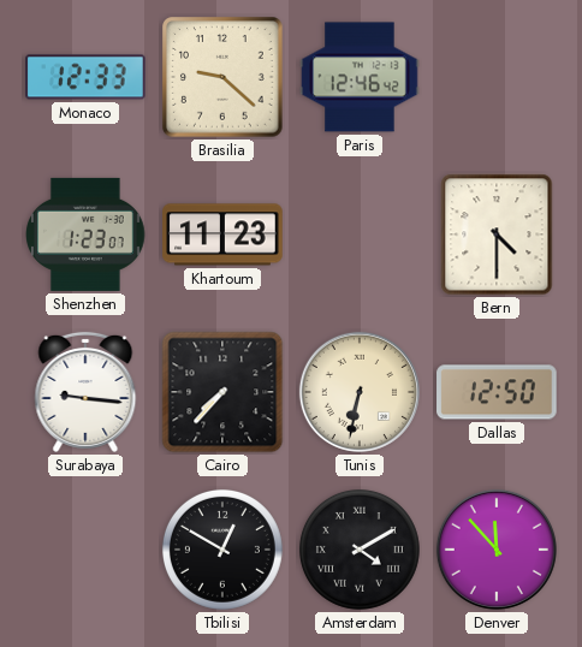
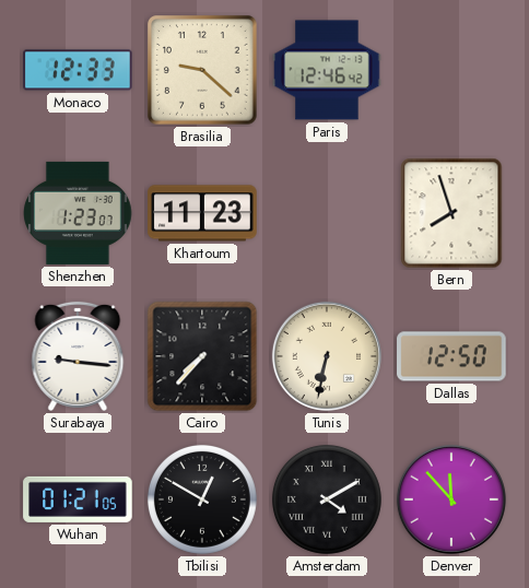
Bern: 4:30 -> 7:57
Wuhan: none -> 01:21
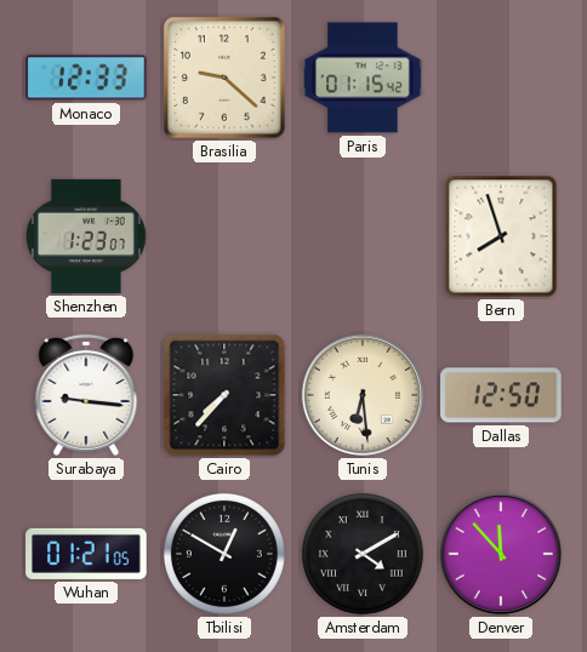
Paris: 12:46 -> 01:15
Khartoum: 11:23 -> none
Tunis: 6:32 -> 6:29
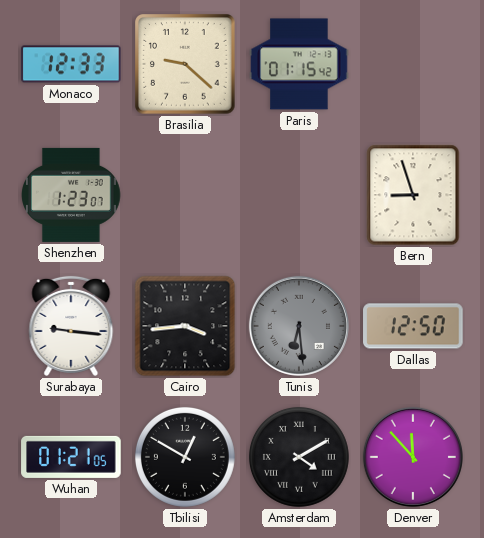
Bern: 7:57 -> 8:57
Cairo: 7:37 -> 3:44
Tunis dial: cream -> grey
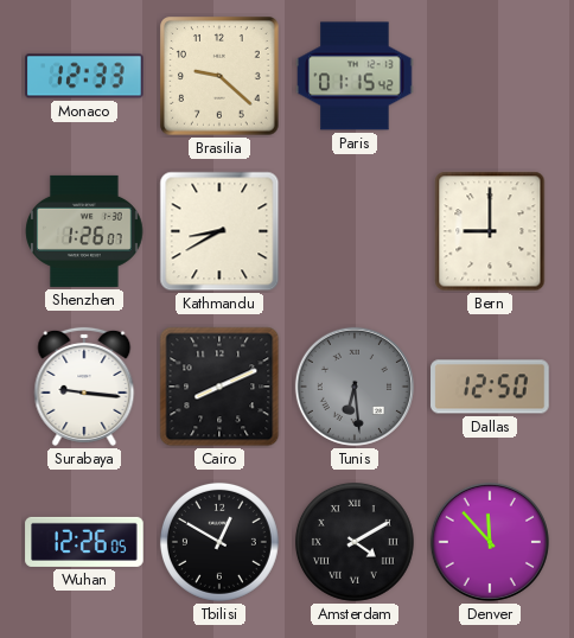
Shenzhen: 1:23 -> 1:26
Kathmandu: none -> 8:40
Bern: 8:57 -> 9:00
Cairo: 3:44 -> 8:11
Wuhan: 01:21 -> 12:26
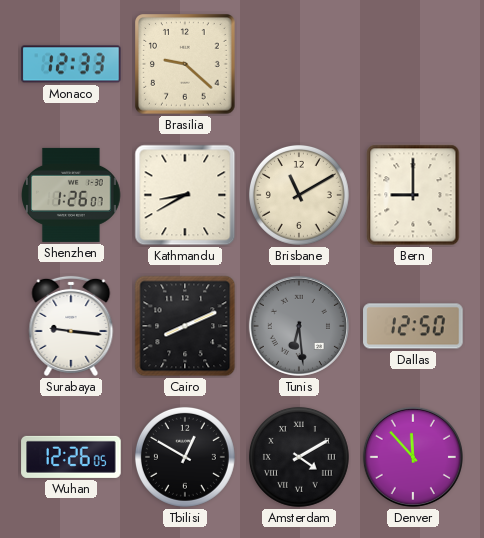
Paris: 01:15 -> none
Brisbane: none -> 11:10
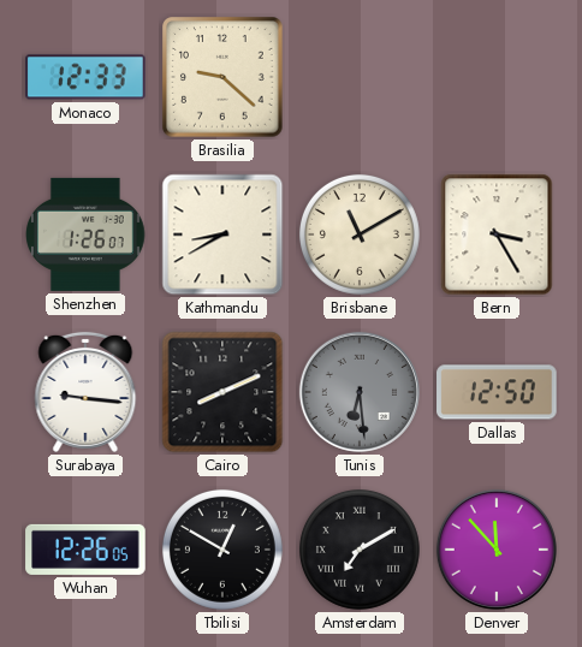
Bern: 9:00 -> 3:25
Amsterdam: 4:10 -> 7:10
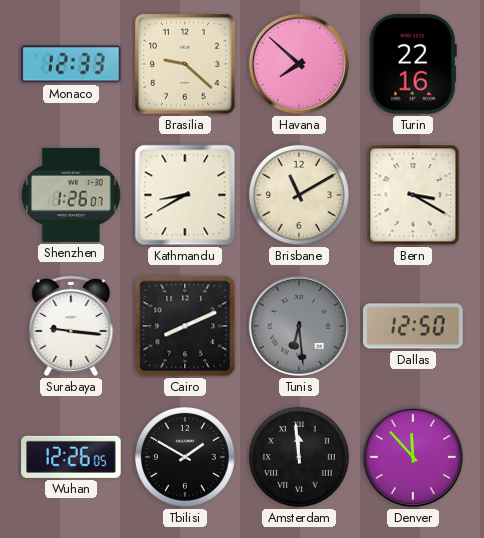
Havana: none -> 7:52
Turin: none -> 22:16
Bern: 3:25 -> 3:20
Tbilisi: 12:50 -> 1:50
Amsterdam: 7:10 -> 11:59
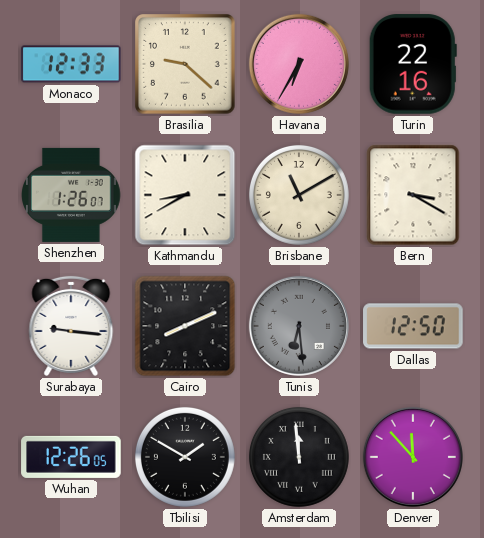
Havana: 7:52 -> 6:35
